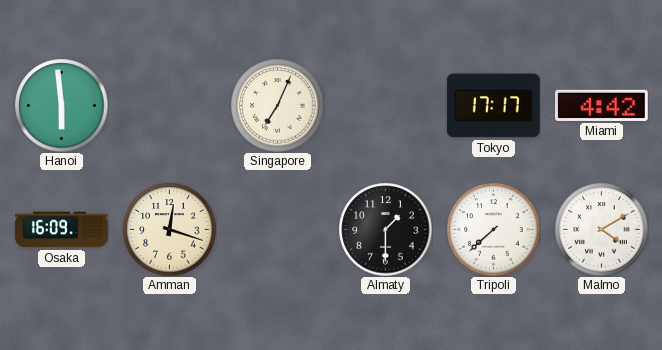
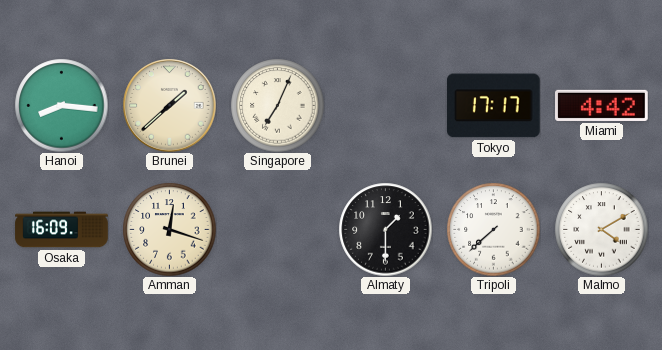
Hanoi: 5:59 -> 8:16
Brunei: none -> 1:38
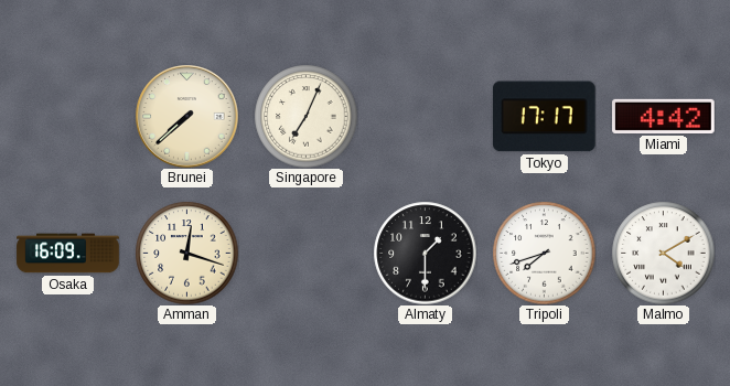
Hanoi: 8:16 -> none
Brunei: 1:38 -> 7:38
Tripoli: 7:38 -> 7:42
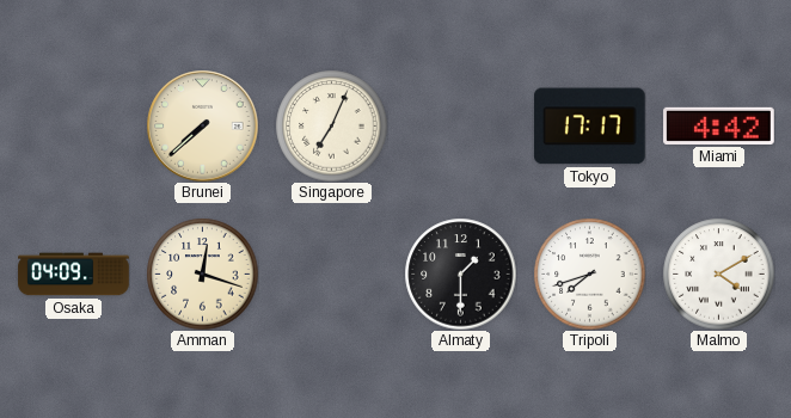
Osaka: 16:09 -> 04:09
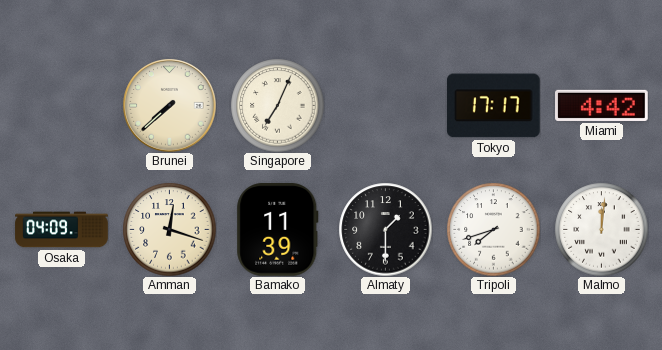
Bamako: none -> 11:39
Malmo: 4:10 -> 12:01
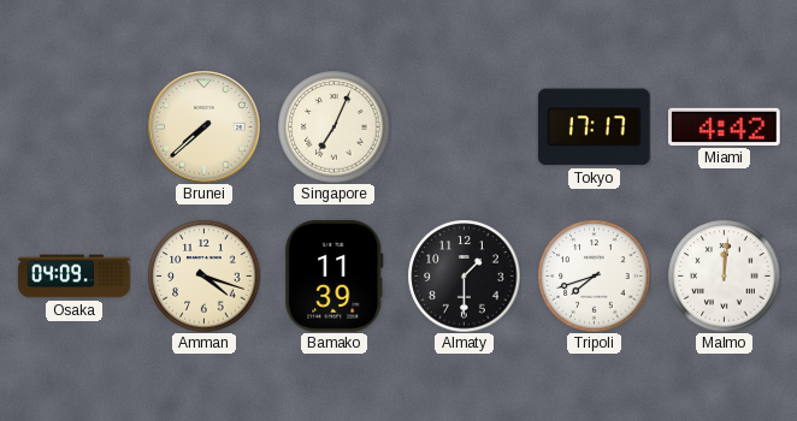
Amman: 12:18 -> 4:18
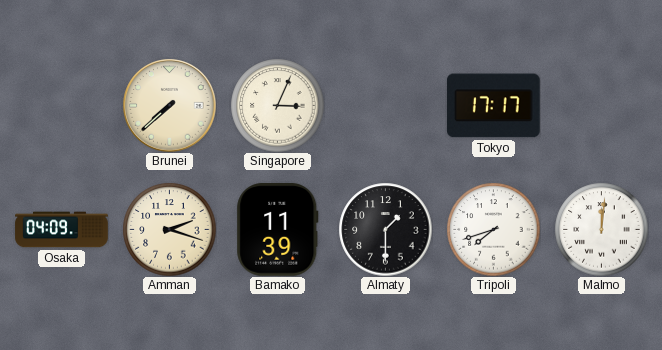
Singapore: 7:04 -> 3:04
Miami: 4:42 -> none
Amman: 4:18 -> 2:18
